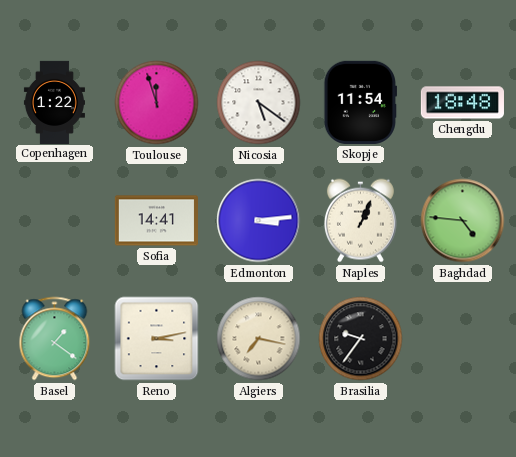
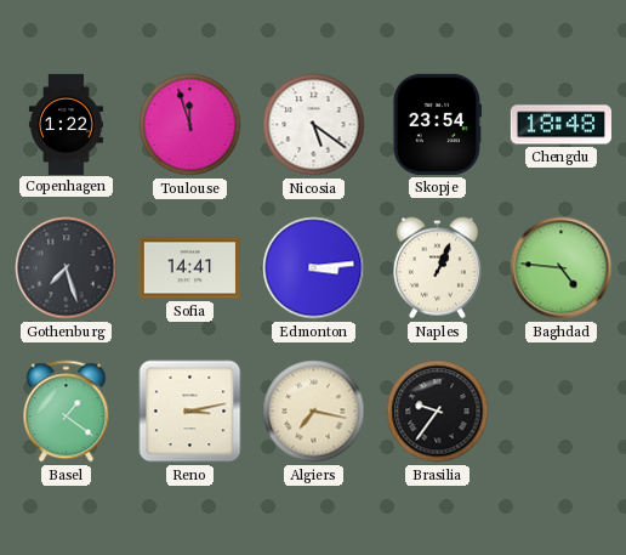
Skopje: 11:54 -> 23:54
Gothenburg: none -> 7:27
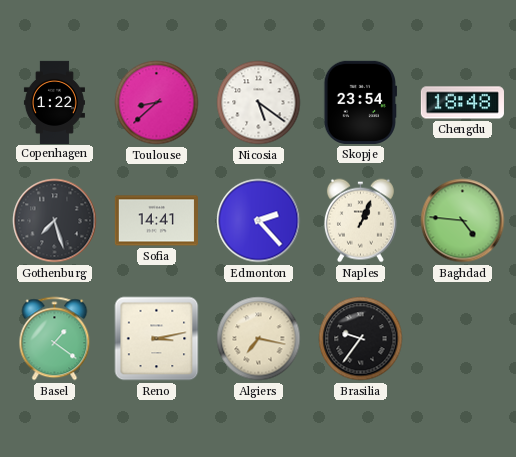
Toulouse: 11:57 -> 8:38
Edmonton: 3:14 -> 2:23
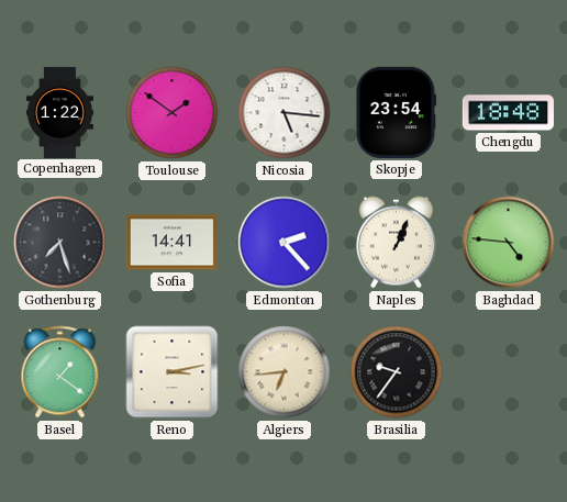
Toulouse: 8:38 -> 1:51
Nicosia: 5:21 -> 5:16
Algiers: 7:17 -> 6:44
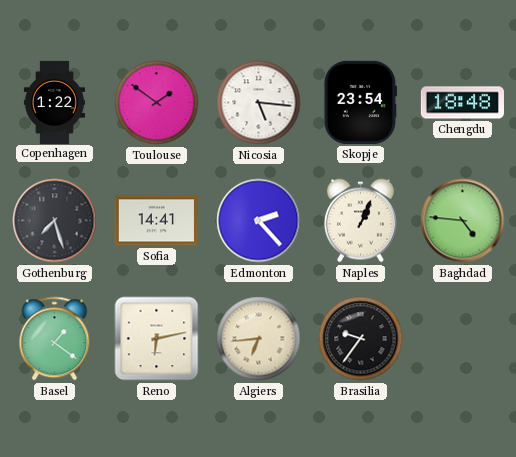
Reno: 3:13 -> 6:13
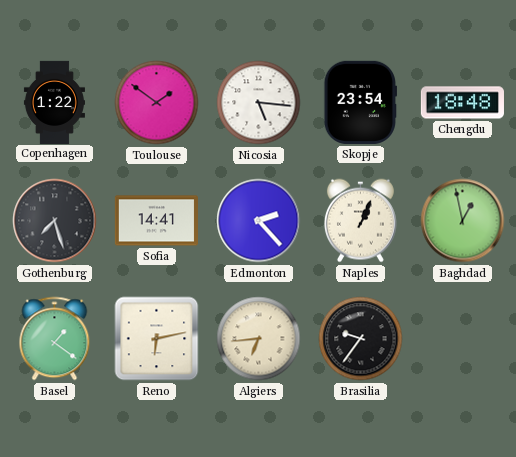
Baghdad: 4:46 -> 12:58
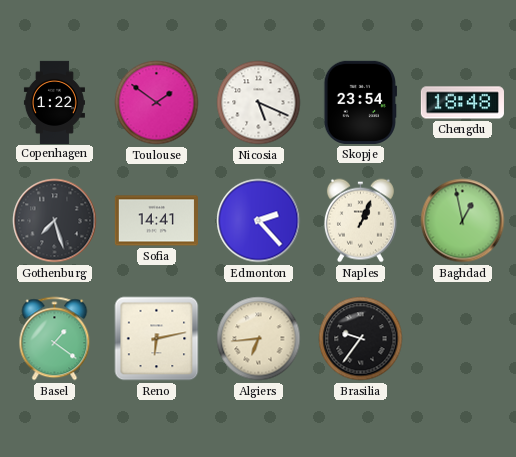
Nicosia: 5:16 -> 5:19
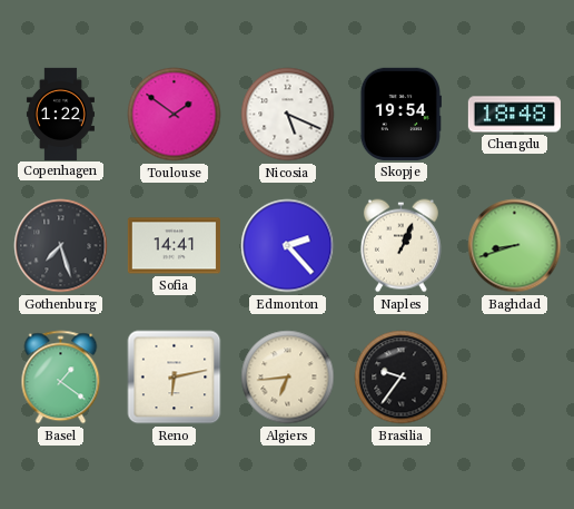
Skopje: 23:54 -> 19:54
Baghdad: 12:58 -> 8:42
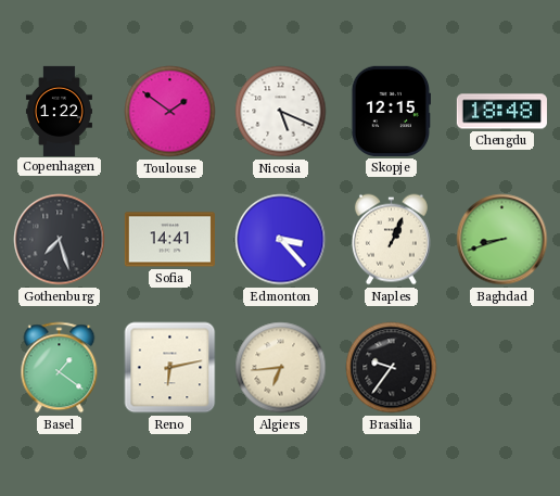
Skopje: 19:54 -> 12:15
Edmonton: 2:23 -> 3:23
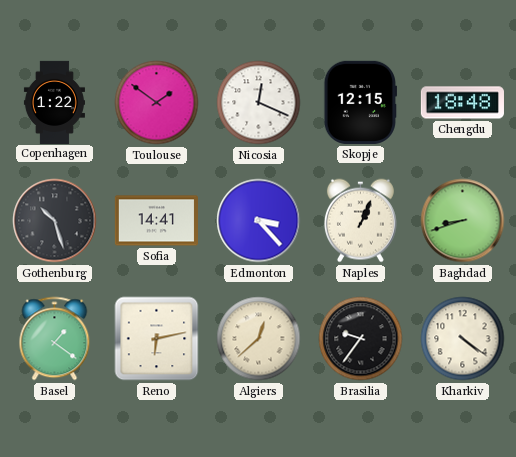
Nicosia: 5:19 -> 12:19
Gothenburg: 7:27 -> 10:27
Algiers: 6:44 -> 12:38
Kharkiv: none -> 4:21
